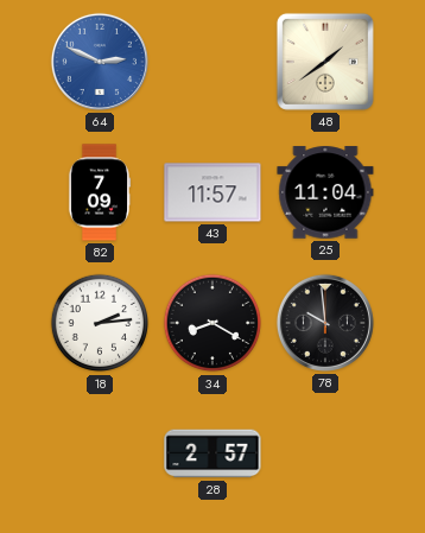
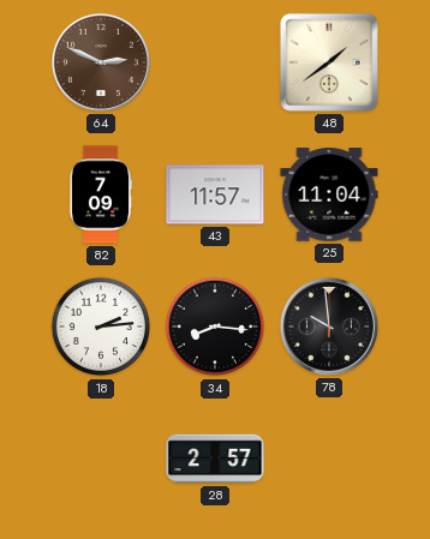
64 dial: blue -> brown
34: 8:20 -> 8:16
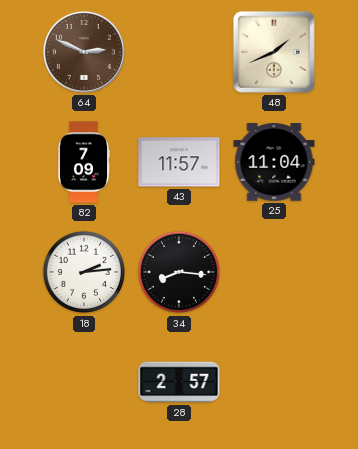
48: 1:39 -> 1:41
78: 9:59 -> none
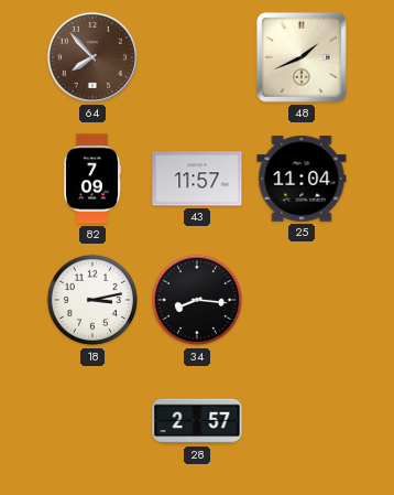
64: 2:49 -> 7:53
18: 2:14 -> 3:13
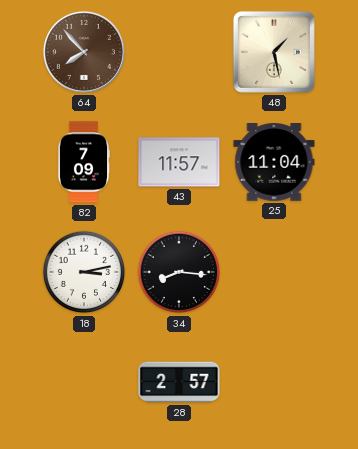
48: 1:41 -> 1:28
